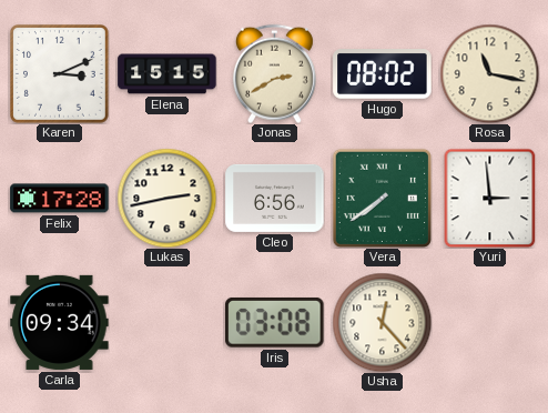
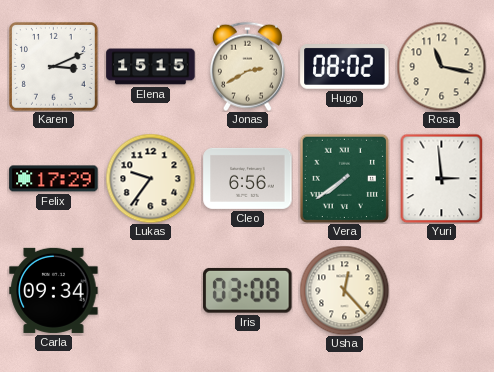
Felix: 17:28 -> 17:29
Lukas: 2:43 -> 9:36
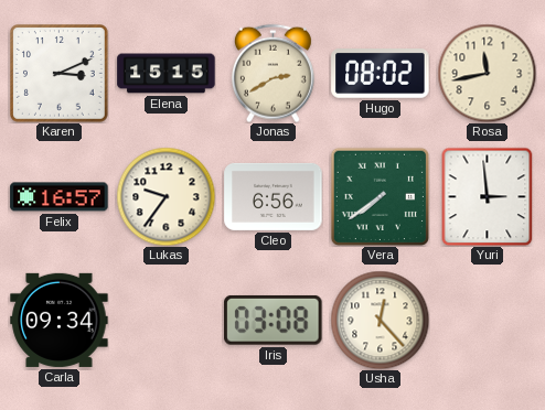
Rosa: 11:17 -> 11:43
Felix: 17:29 -> 16:57
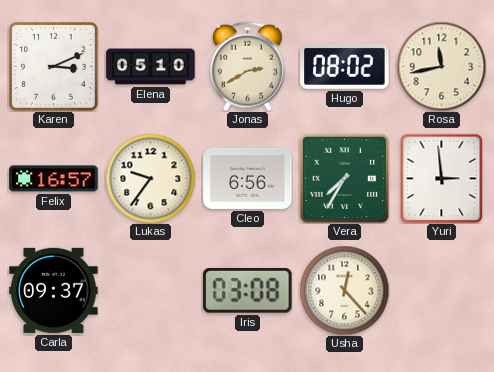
Elena: 15:15 -> 05:10
Vera: 7:39 -> 7:35
Carla: 09:34 -> 09:37
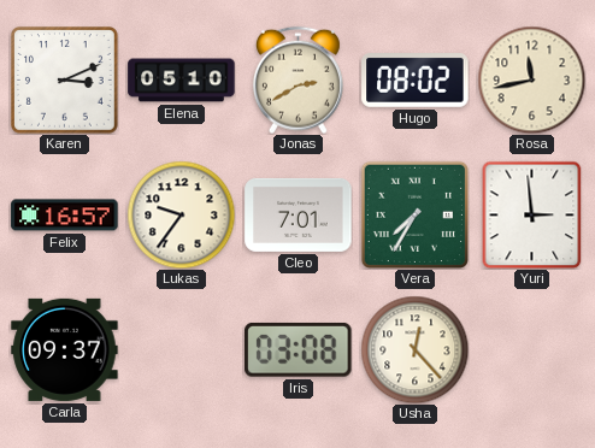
Cleo: 6:56 -> 7:01
